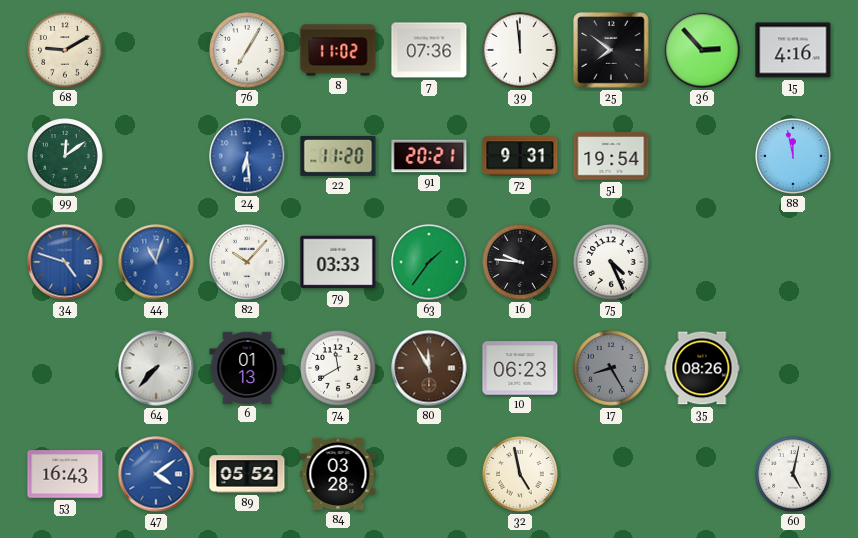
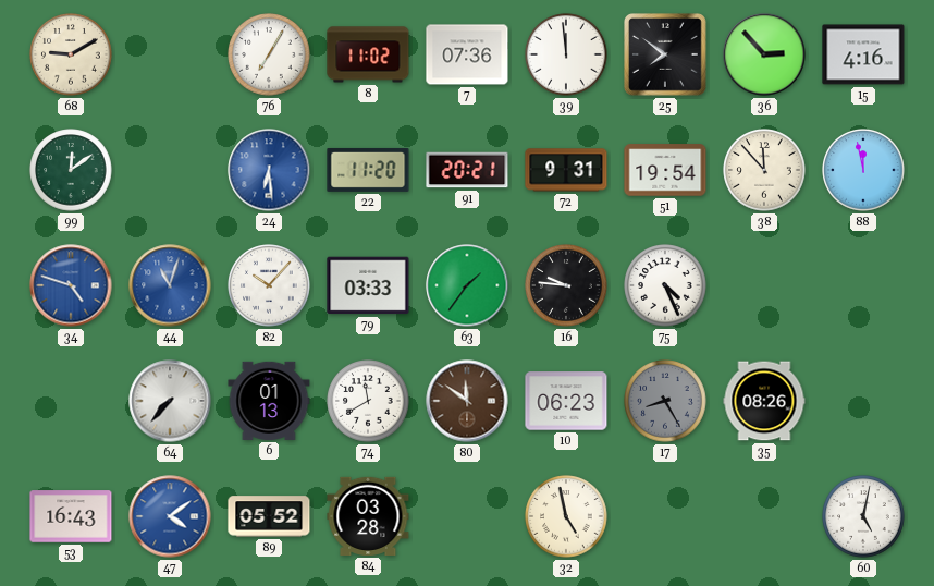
38: none -> 11:53
80: 11:55 -> 11:51
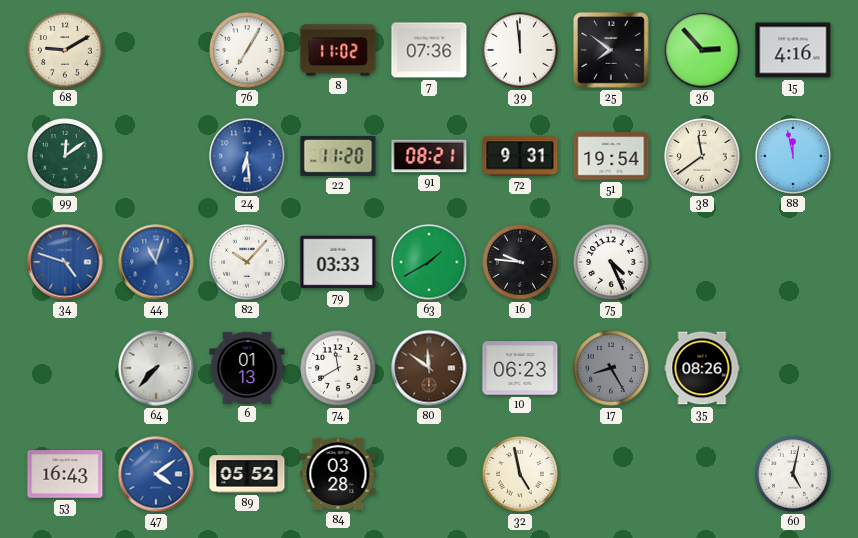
91: 20:21 -> 08:21
38: 11:53 -> 11:39
63: 1:36 -> 1:40
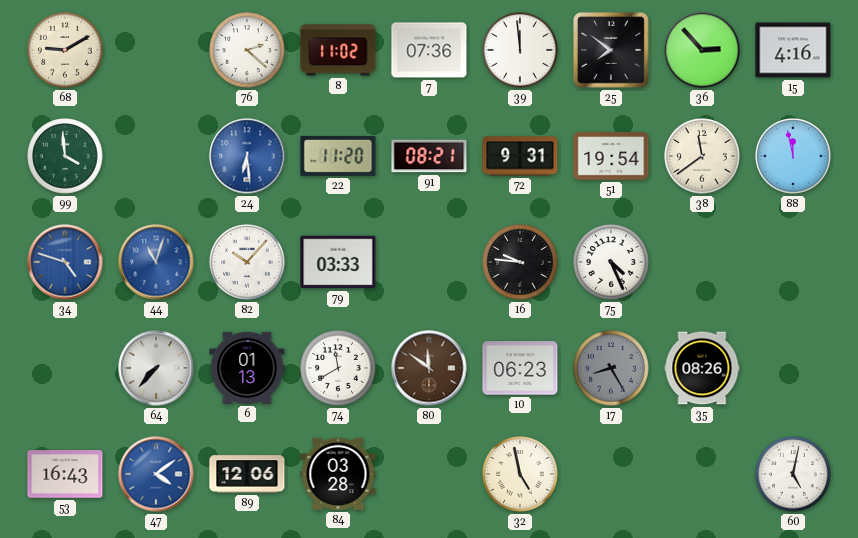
76: 7:05 -> 2:22
99: 12:09 -> 3:59
63: 1:40 -> none
89: 05:52 -> 12:06
